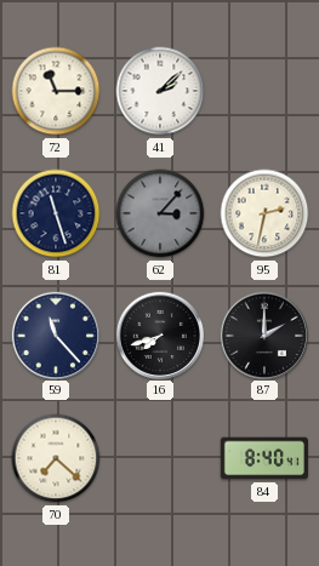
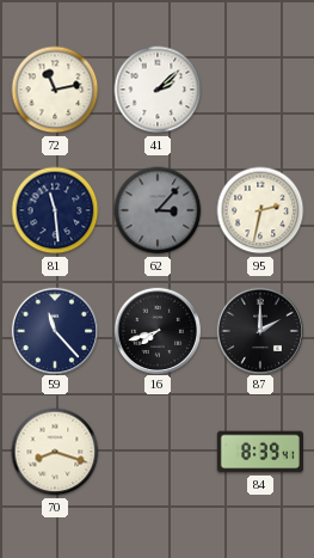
72: 11:15 -> 11:13
81: 11:27 -> 11:29
70: 7:22 -> 8:18
84: 8:40 -> 8:39
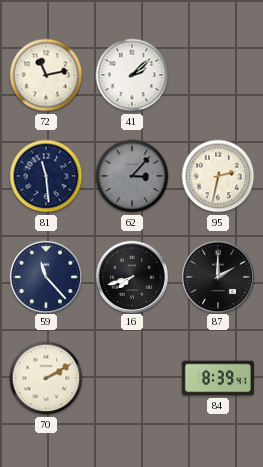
70: 8:18 -> 2:10
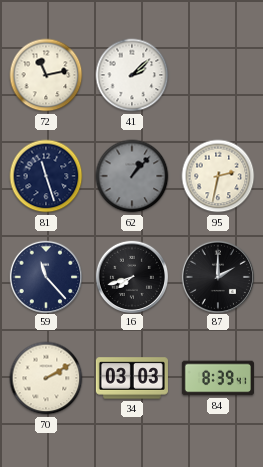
81: 11:29 -> 11:27
62: 3:07 -> 1:07
34: none -> 03:03
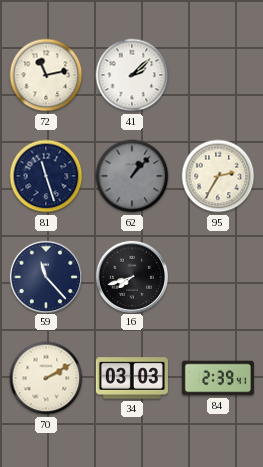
95: 2:32 -> 2:35
87: 2:00 -> none
84: 8:39 -> 2:39
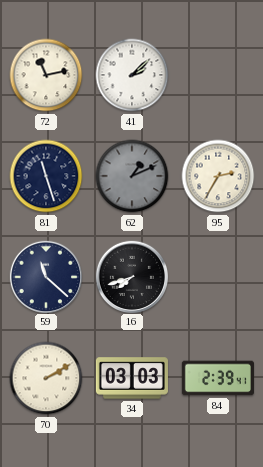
62: 1:07 -> 1:11
59: 11:23 -> 11:22
